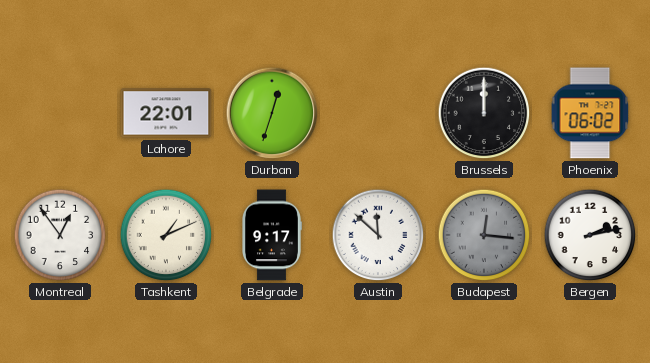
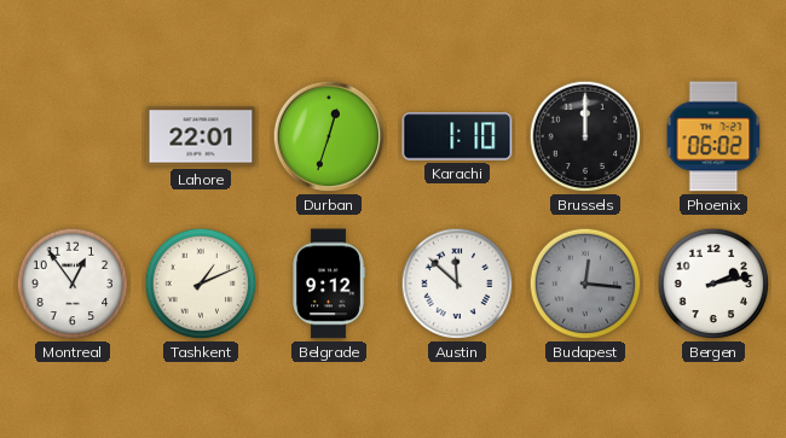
Karachi: none -> 1:10
Belgrade: 9:17 -> 9:12
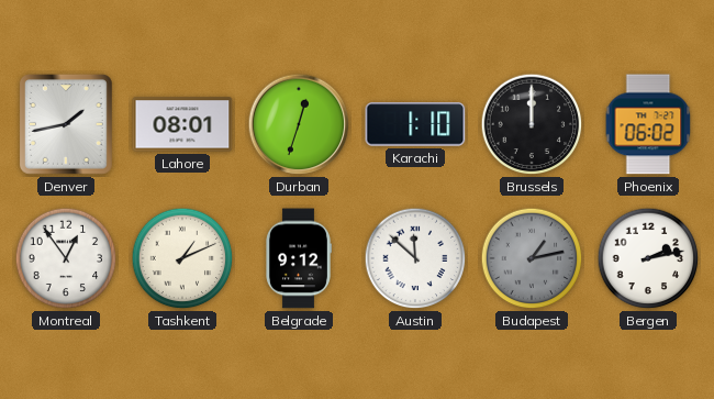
Denver: none -> 1:43
Lahore: 22:01 -> 08:01
Budapest: 12:16 -> 1:13
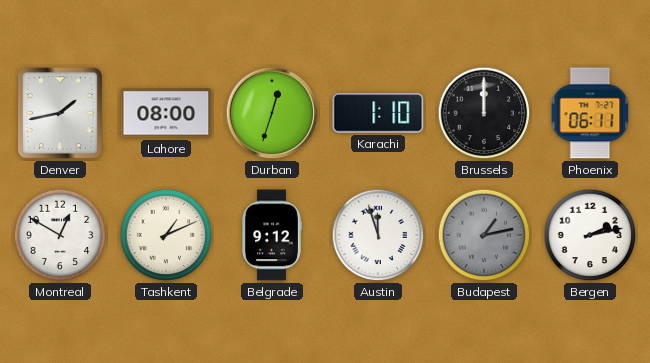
Lahore: 08:01 -> 08:00
Phoenix: 06:02 -> 06:11
Montreal: 12:54 -> 12:50
Austin: 11:52 -> 11:57
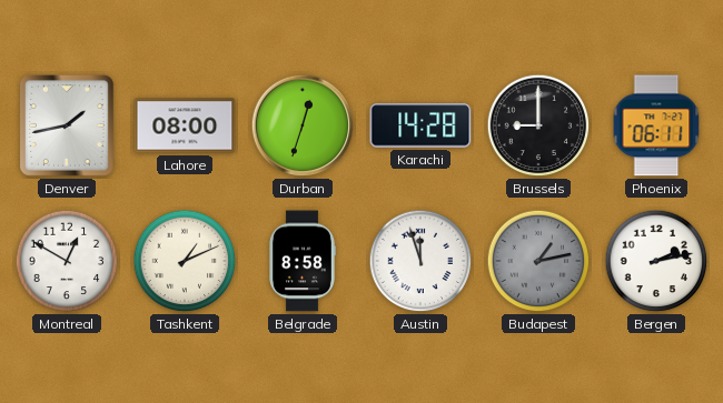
Karachi: 1:10 -> 14:28
Brussels: 12:00 -> 9:00
Belgrade: 9:12 -> 8:58
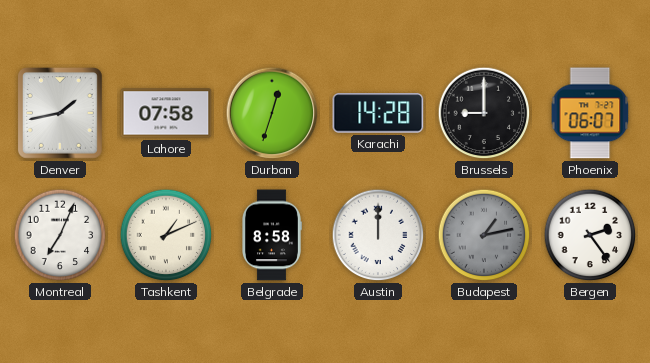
Lahore: 08:00 -> 07:58
Phoenix: 06:11 -> 06:07
Montreal: 12:50 -> 7:04
Austin: 11:57 -> 12:00
Bergen: 2:13 -> 2:24
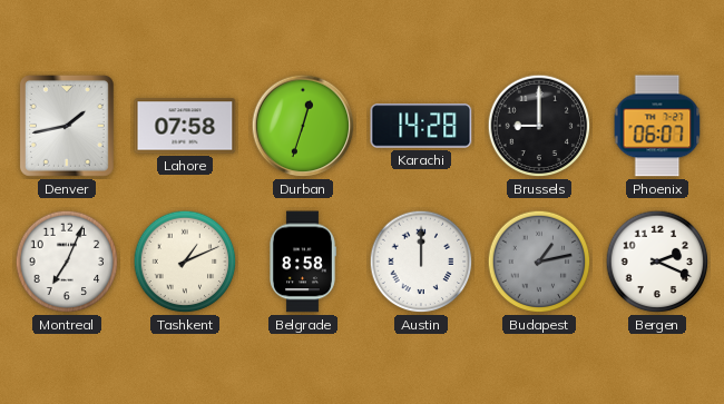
Bergen: 2:24 -> 2:19
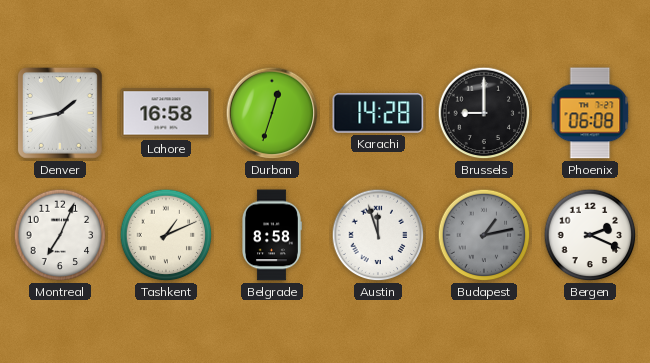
Lahore: 07:58 -> 16:58
Phoenix: 06:07 -> 06:08
Austin: 12:00 -> 11:57
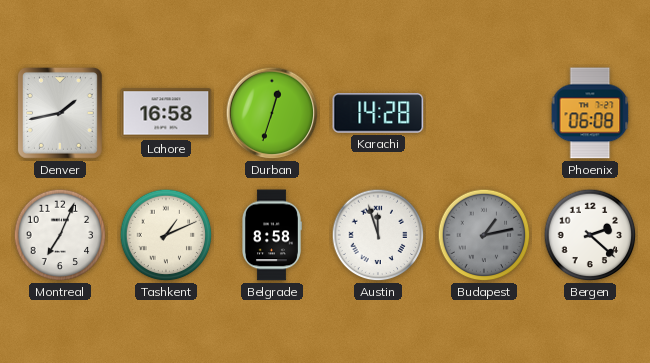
Brussels: 9:00 -> none
Bergen: 2:19 -> 2:22
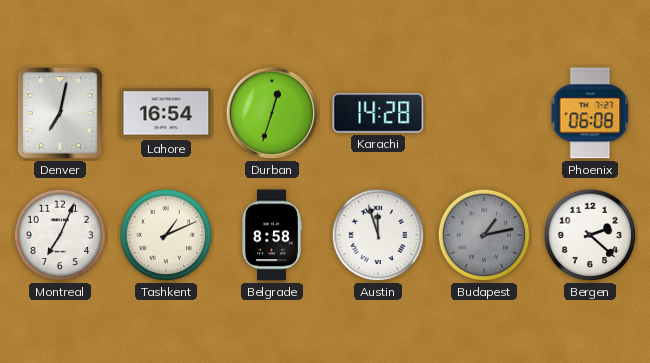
Denver: 1:43 -> 7:02
Lahore: 16:58 -> 16:54
